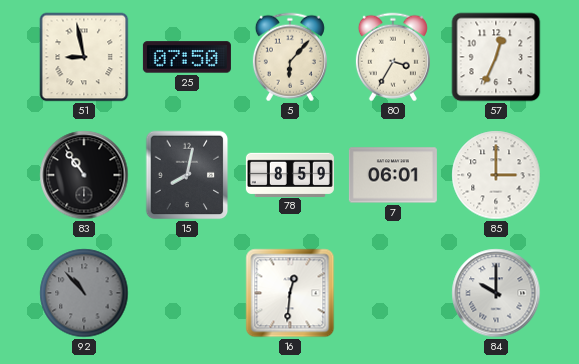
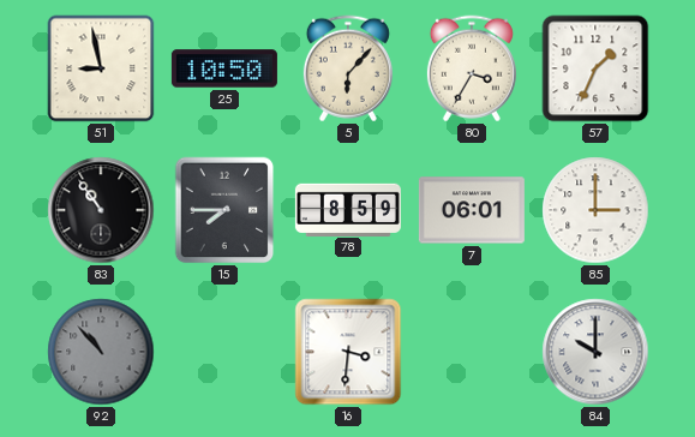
25: 07:50 -> 10:50
57: 12:34 -> 1:34
15: 8:02 -> 7:45
16: 12:31 -> 3:31
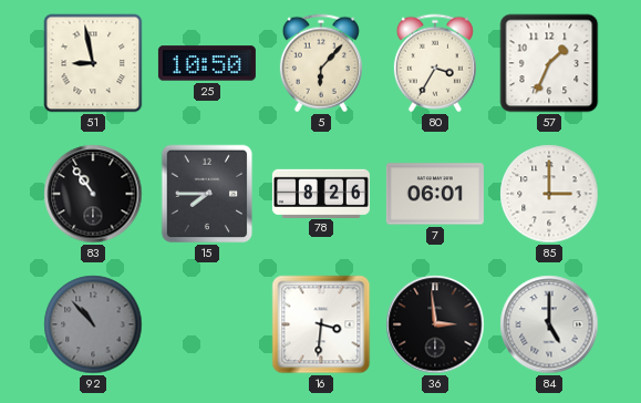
78: 8:59 -> 8:26
36: none -> 2:59
84: 10:00 -> 5:00
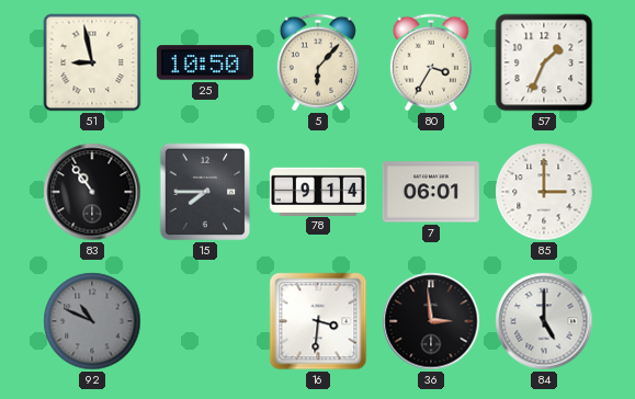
78: 8:26 -> 9:14
92: 10:53 -> 10:49
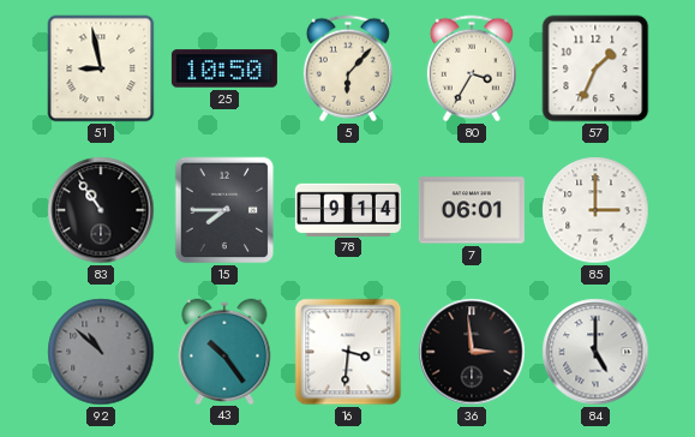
92: 10:49 -> 10:52
43: none -> 10:24
